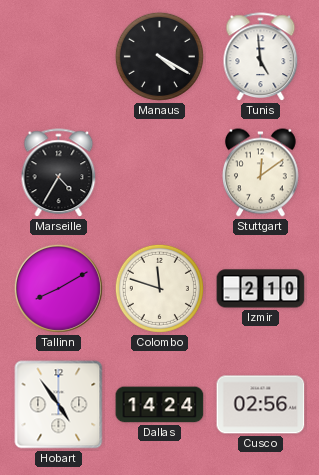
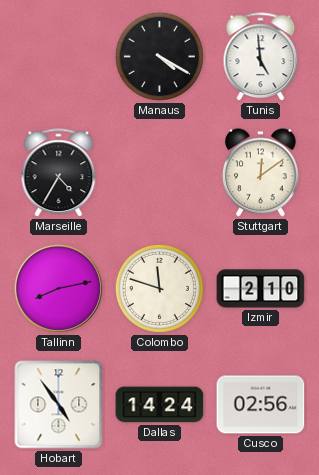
Tallinn: 8:10 -> 8:13
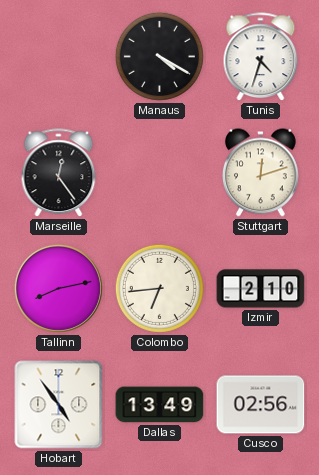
Tunis: 4:59 -> 4:33
Marseille: 4:35 -> 12:24
Stuttgart: 12:09 -> 12:12
Colombo: 11:48 -> 6:44
Dallas: 14:24 -> 13:49
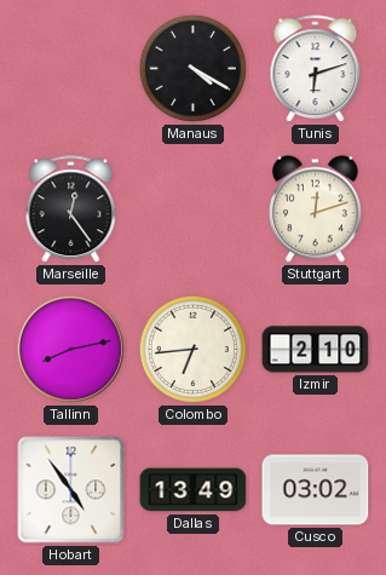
Tunis: 4:33 -> 6:12
Cusco: 02:56 -> 03:02
